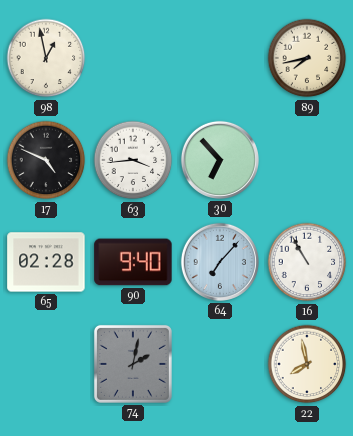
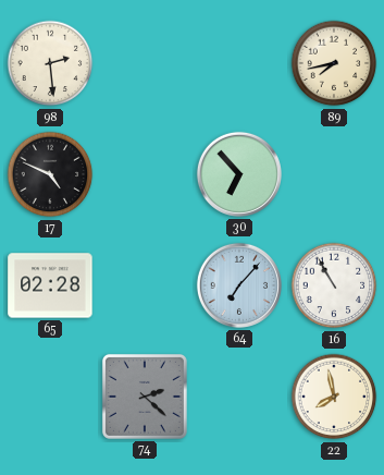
98: 12:58 -> 2:29
63: 3:44 -> none
90: 9:40 -> none
74: 2:02 -> 2:22
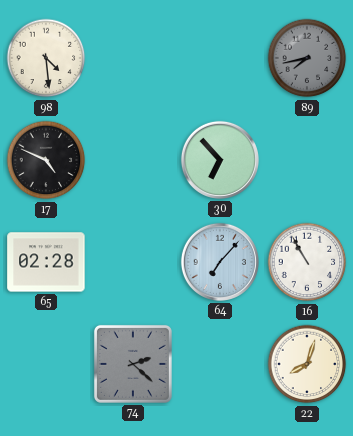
98: 2:29 -> 4:29
89 dial: cream -> grey
22: 7:58 -> 8:03
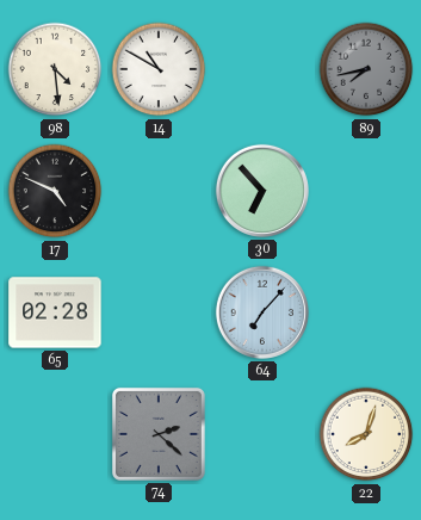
14: none -> 10:50
16: 10:55 -> none
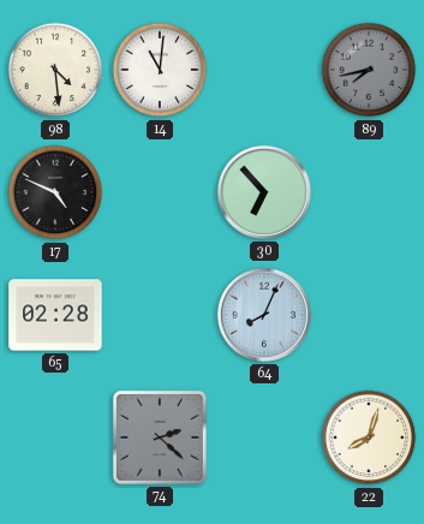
14: 10:50 -> 11:01
64: 7:07 -> 8:04
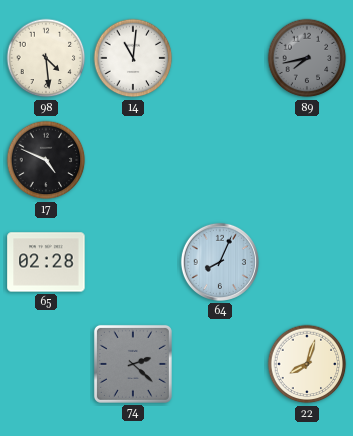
30: 6:53 -> none
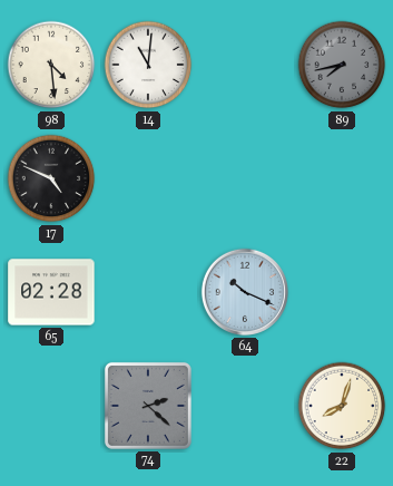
64: 8:04 -> 10:19
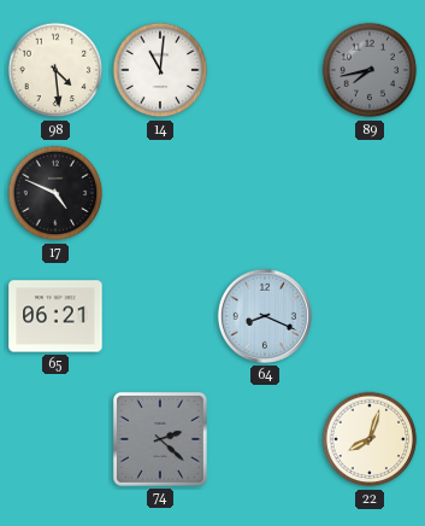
65: 02:28 -> 06:21
64: 10:19 -> 8:19
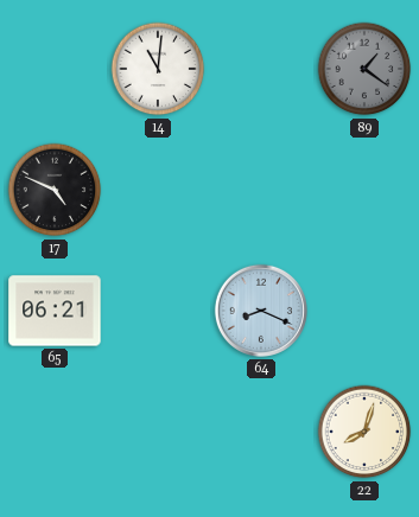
98: 4:29 -> none
89: 7:43 -> 1:21
74: 2:22 -> none
